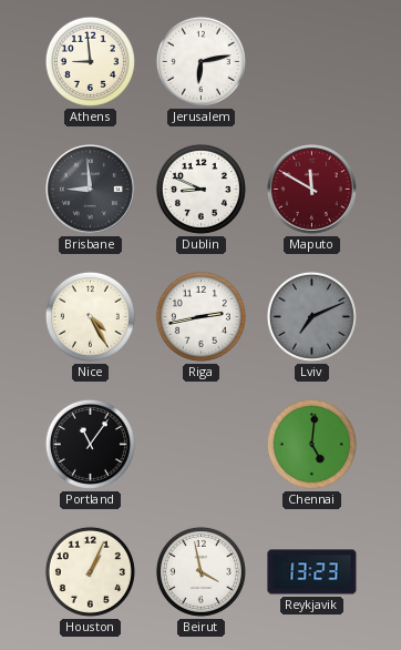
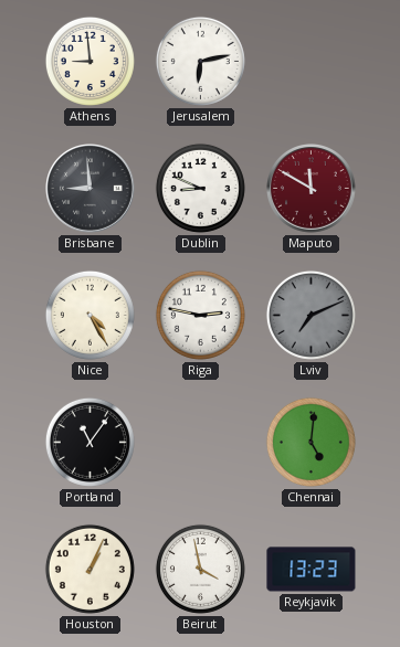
Riga: 2:43 -> 2:47
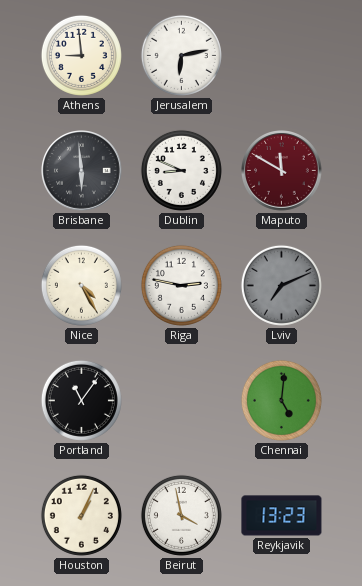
Brisbane: 8:59 -> 5:59
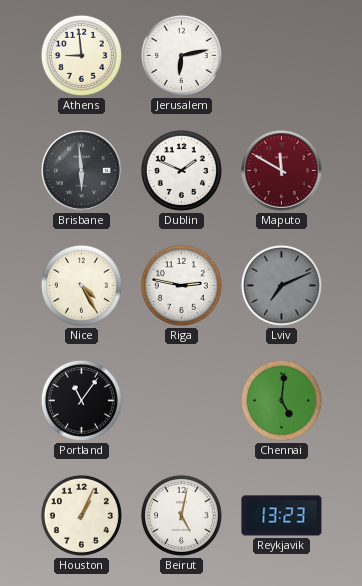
Dublin: 8:49 -> 1:49
Beirut: 3:58 -> 5:02
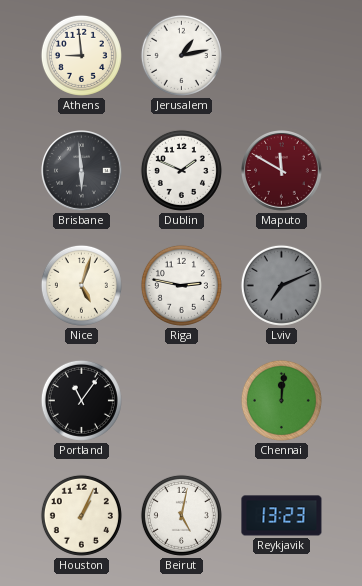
Jerusalem: 6:13 -> 1:13
Nice: 4:25 -> 5:03
Chennai: 5:01 -> 12:01
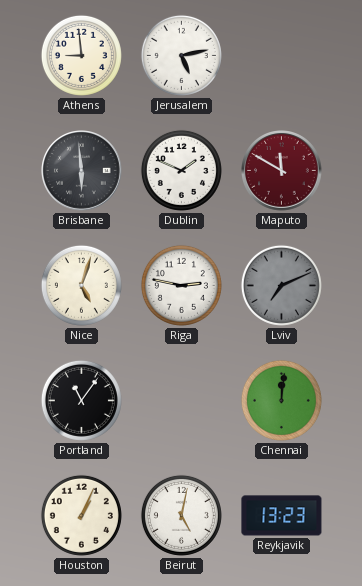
Jerusalem: 1:13 -> 5:13
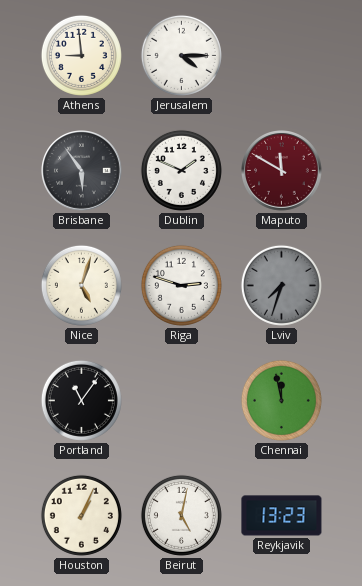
Jerusalem: 5:13 -> 4:15
Brisbane: 5:59 -> 5:54
Riga: 2:47 -> 2:48
Lviv: 7:11 -> 7:33
Chennai: 12:01 -> 11:58
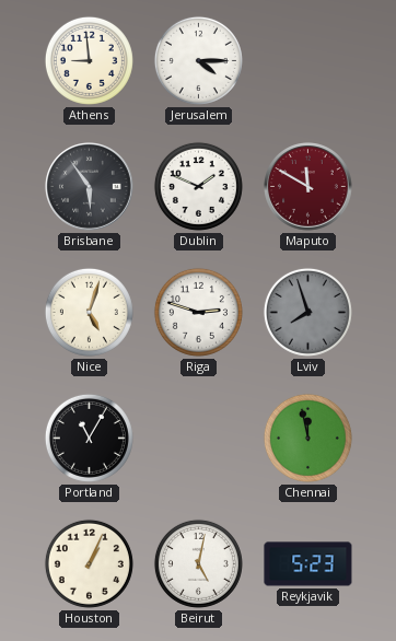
Lviv: 7:33 -> 7:57
Portland: 11:06 -> 11:05
Reykjavik: 13:23 -> 5:23
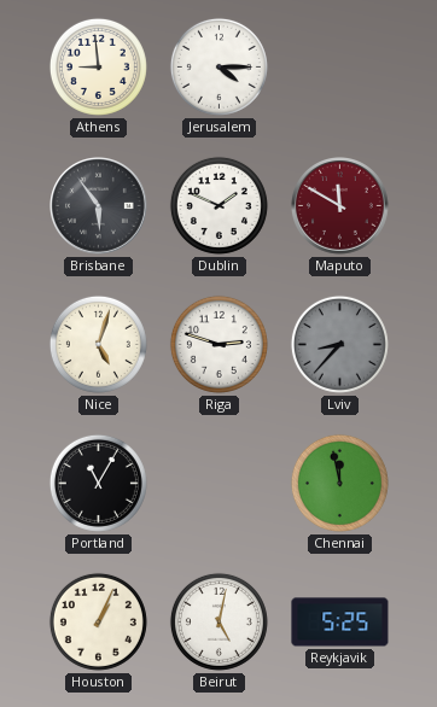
Lviv: 7:57 -> 8:37
Reykjavik: 5:23 -> 5:25
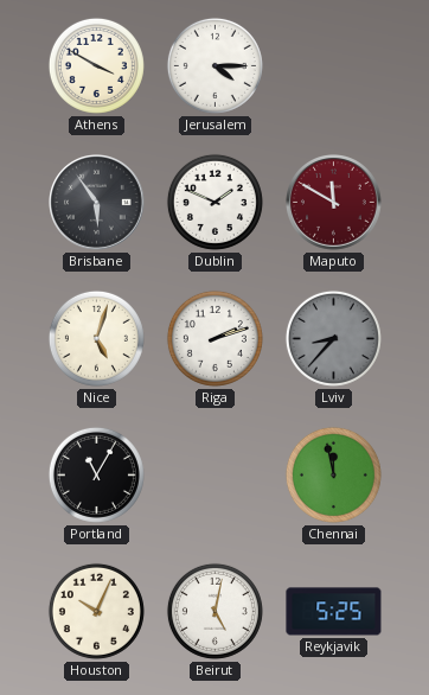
Athens: 8:59 -> 3:50
Riga: 2:48 -> 2:12
Houston: 1:04 -> 10:04
